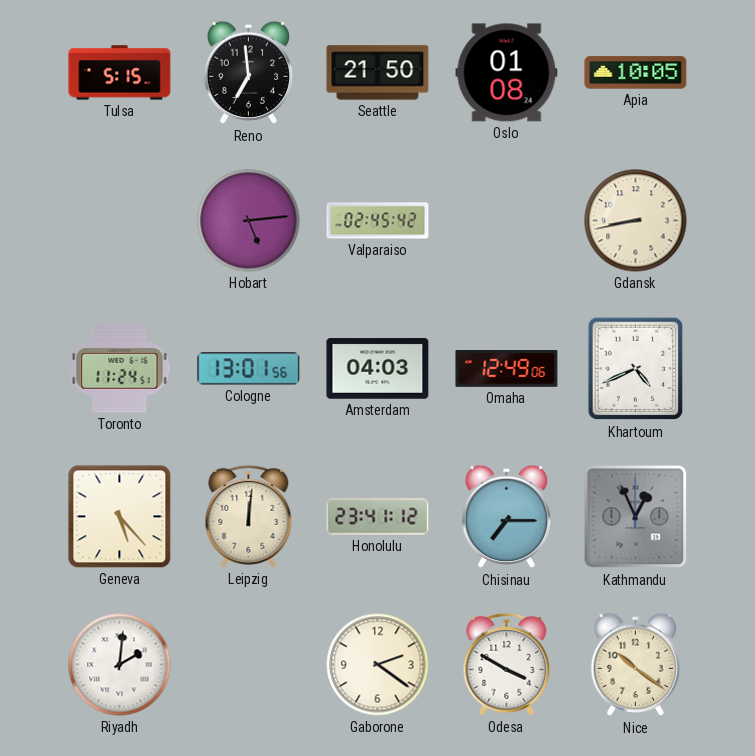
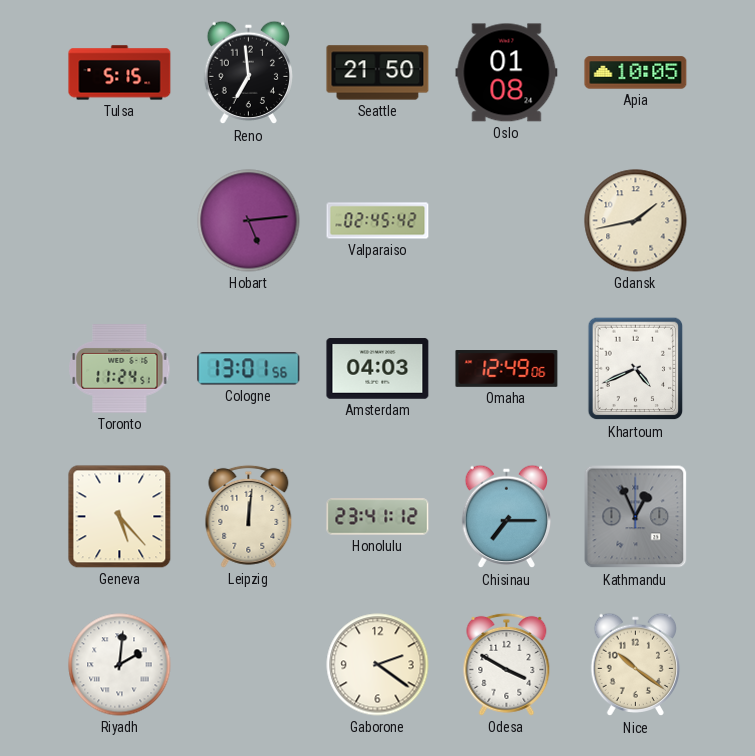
Gdansk: 8:43 -> 1:43
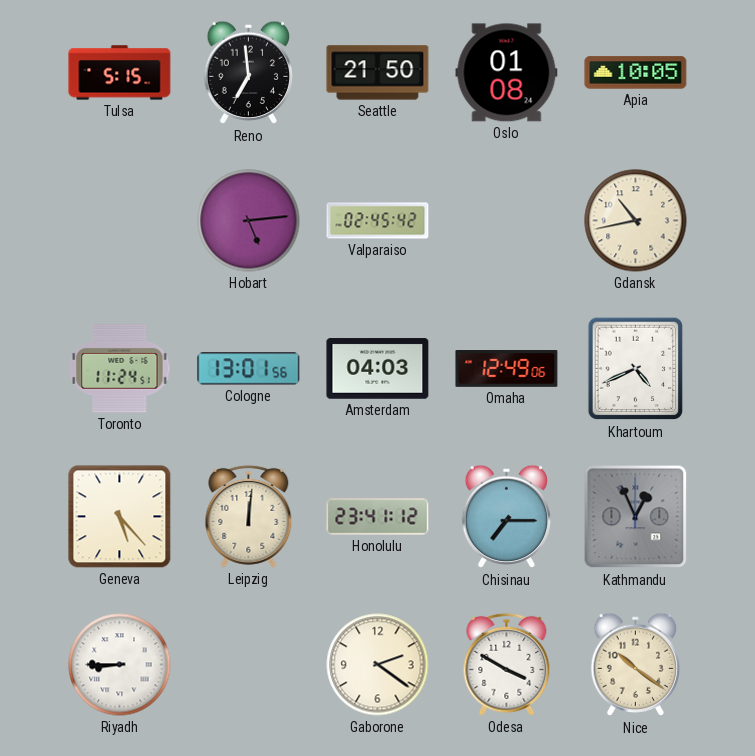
Gdansk: 1:43 -> 10:43
Riyadh: 2:01 -> 8:45
